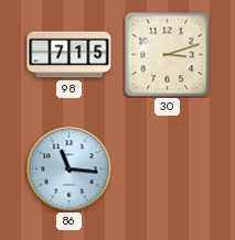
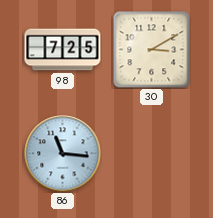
98: 7:15 -> 7:25
30: 3:12 -> 3:10
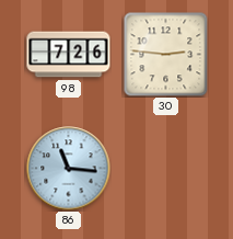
98: 7:25 -> 7:26
30: 3:10 -> 2:46
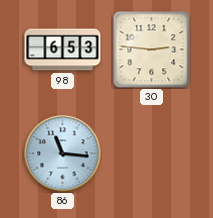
98: 7:26 -> 6:53
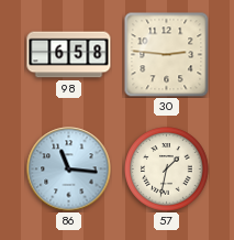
98: 6:53 -> 6:58
57: none -> 1:32
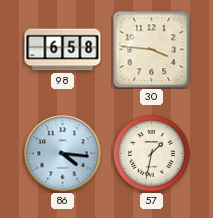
30: 2:46 -> 3:46
86: 11:16 -> 4:16
